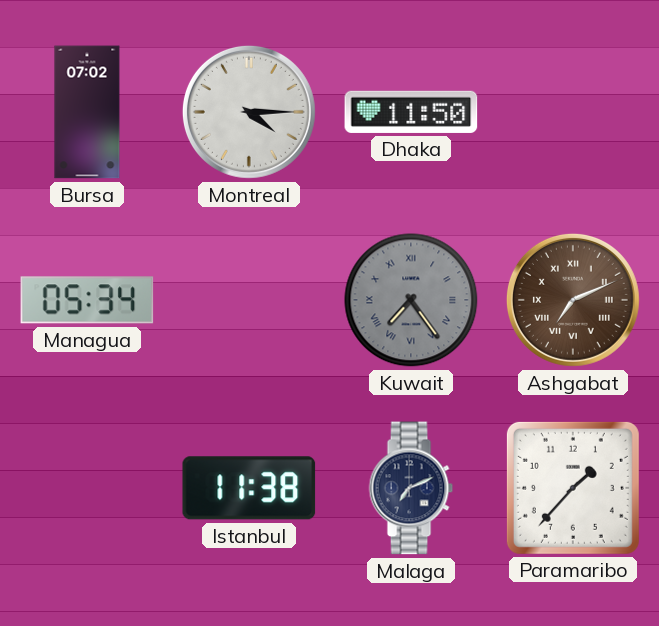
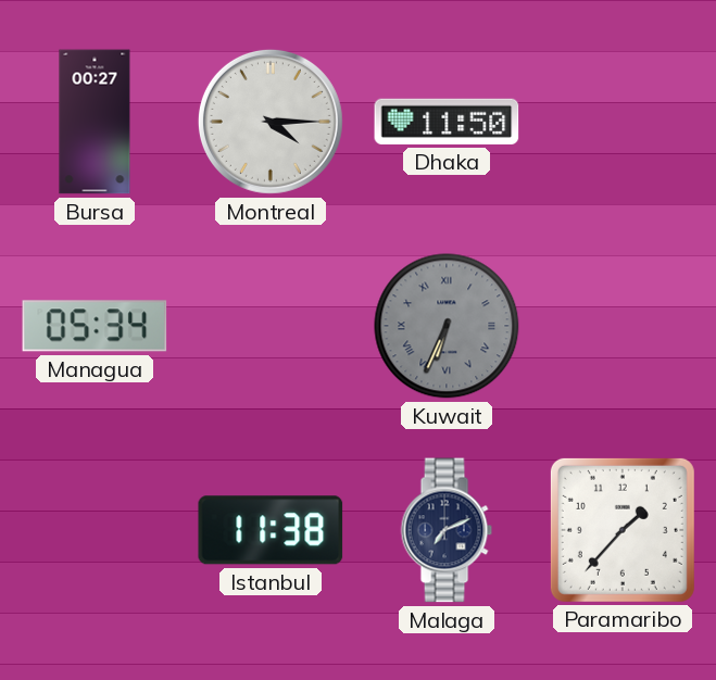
Bursa: 07:02 -> 00:27
Kuwait: 7:24 -> 6:34
Ashgabat: 7:11 -> none
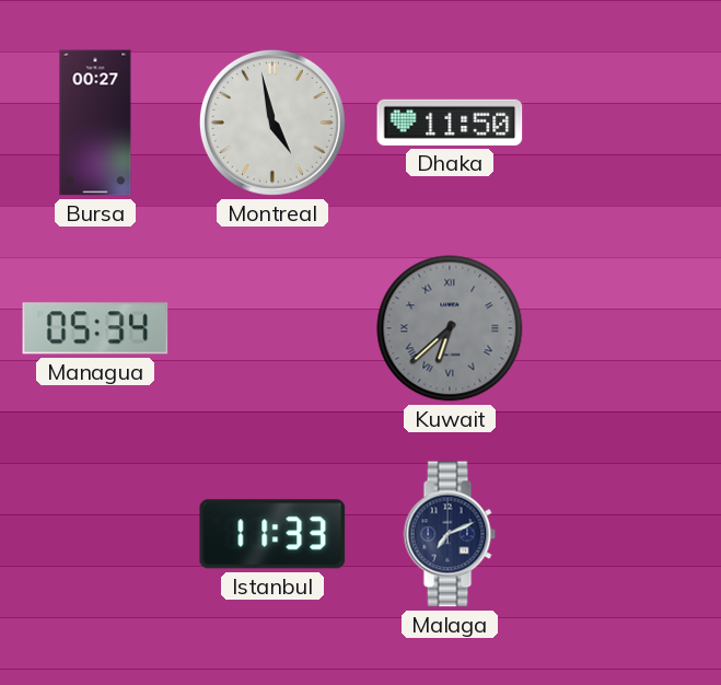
Montreal: 4:15 -> 4:58
Kuwait: 6:34 -> 6:38
Istanbul: 11:38 -> 11:33
Paramaribo: 1:37 -> none
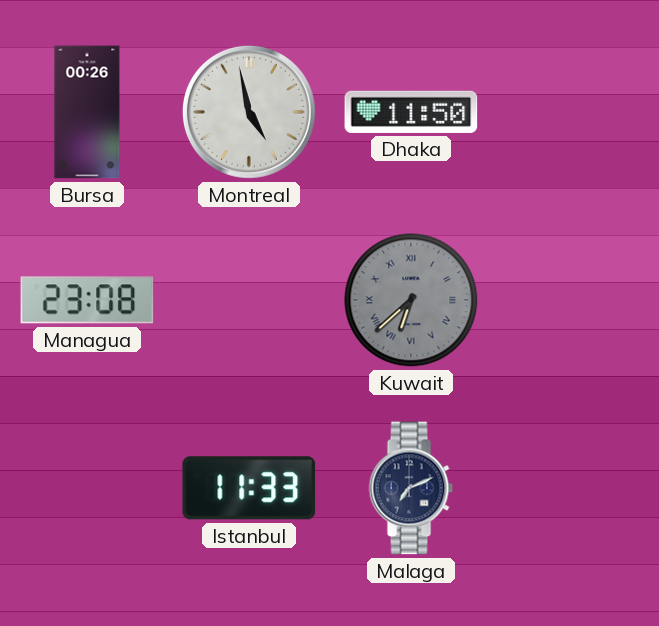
Bursa: 00:27 -> 00:26
Managua: 05:34 -> 23:08
